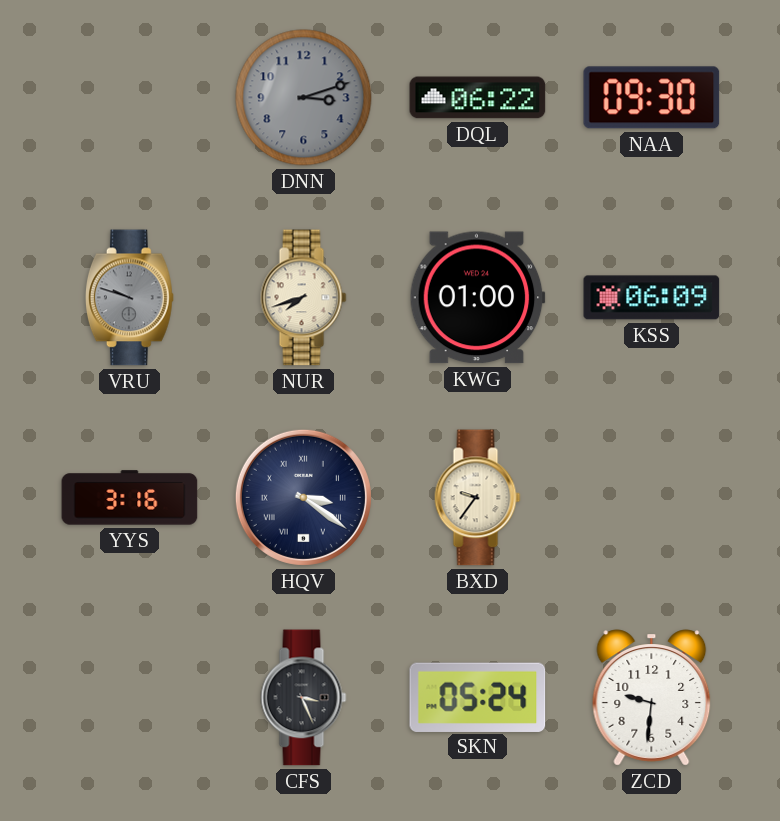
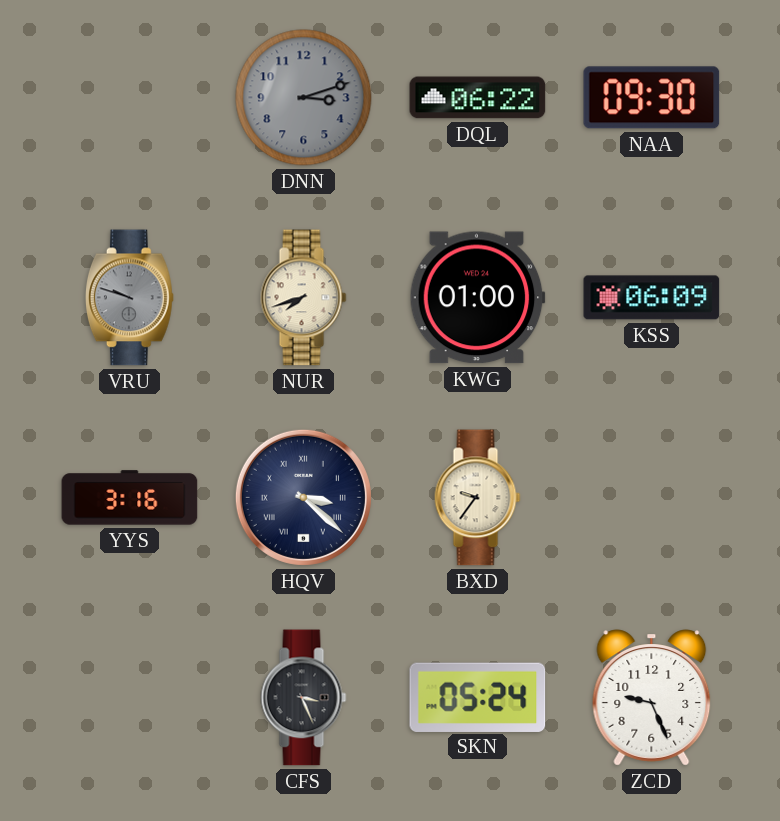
HQV: 3:21 -> 3:22
ZCD: 9:31 -> 9:26
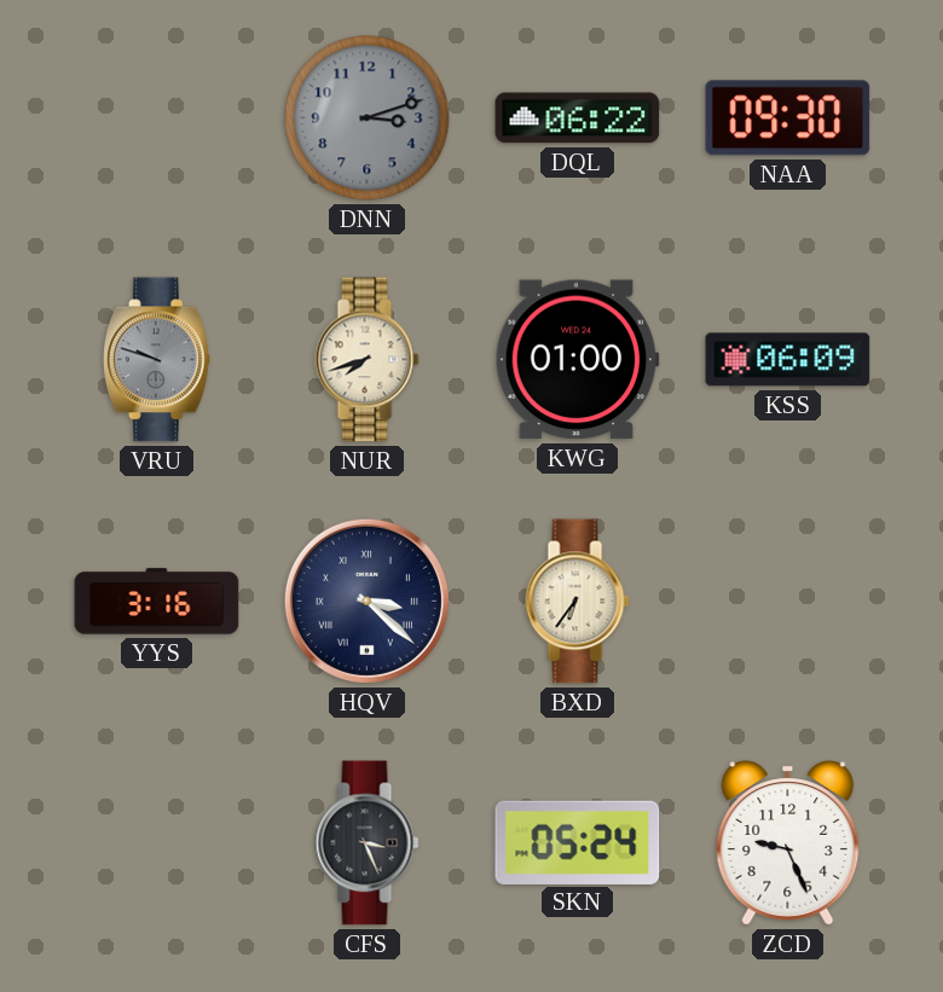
BXD: 9:36 -> 6:36
